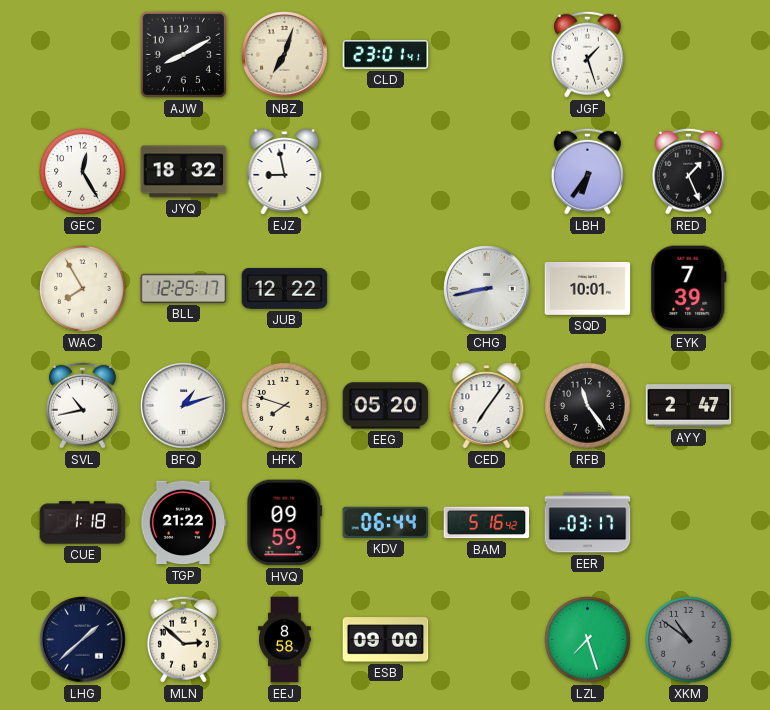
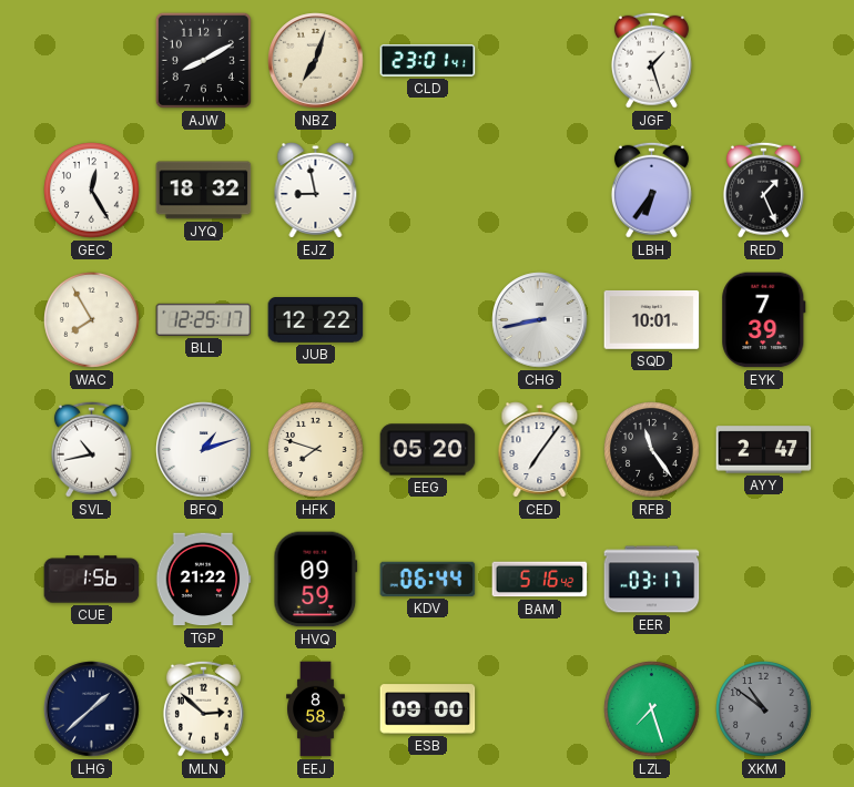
CUE: 1:18 -> 1:56
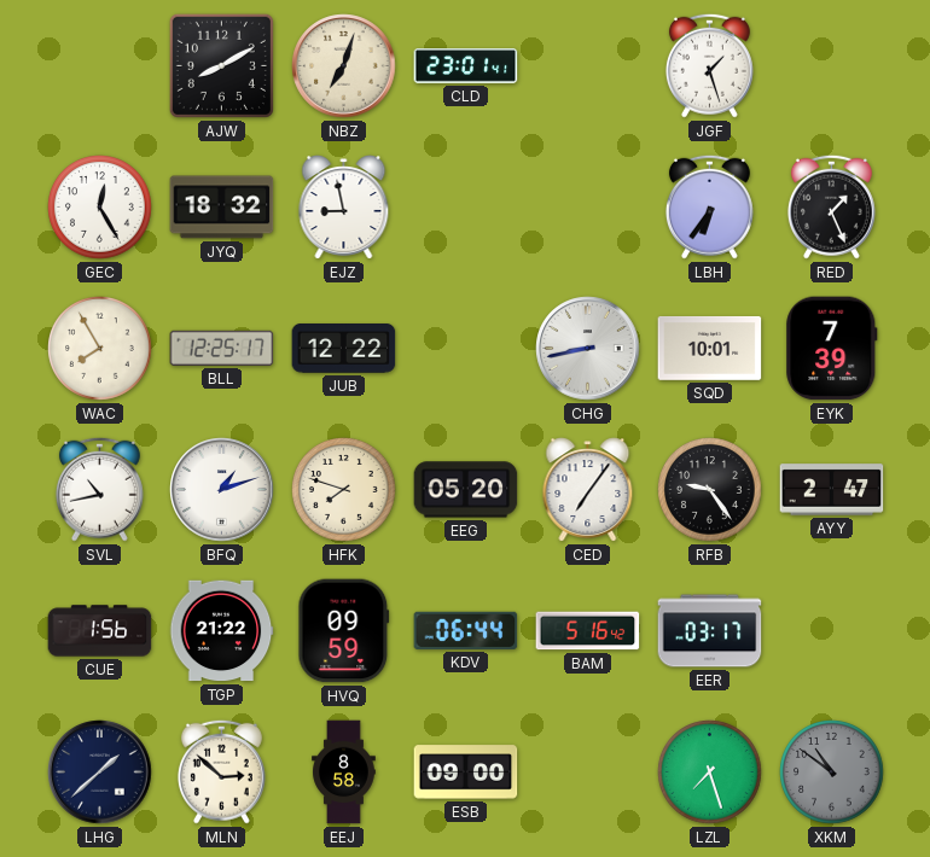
RFB: 11:24 -> 9:24
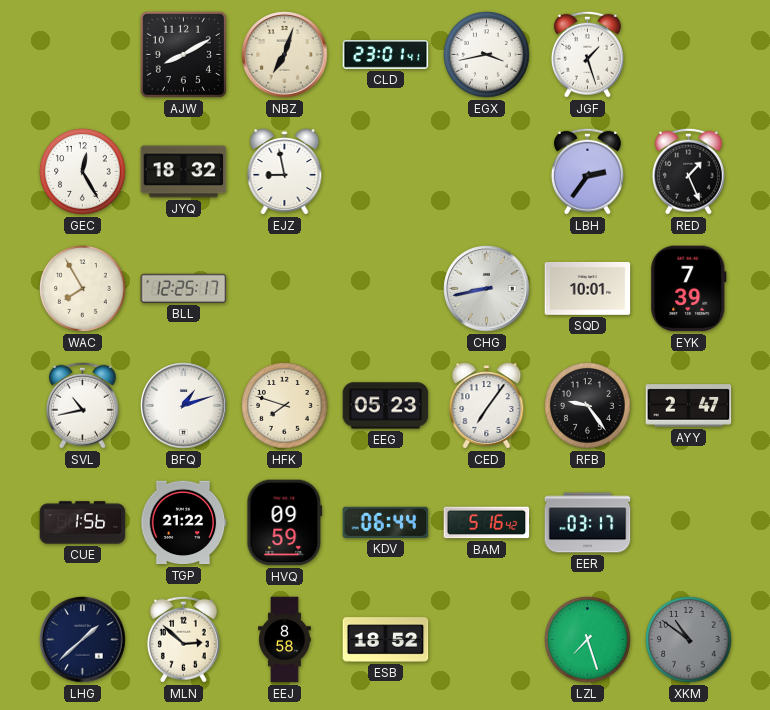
EGX: none -> 3:43
LBH: 6:36 -> 2:36
JUB: 12:22 -> none
EEG: 05:20 -> 05:23
ESB: 09:00 -> 18:52
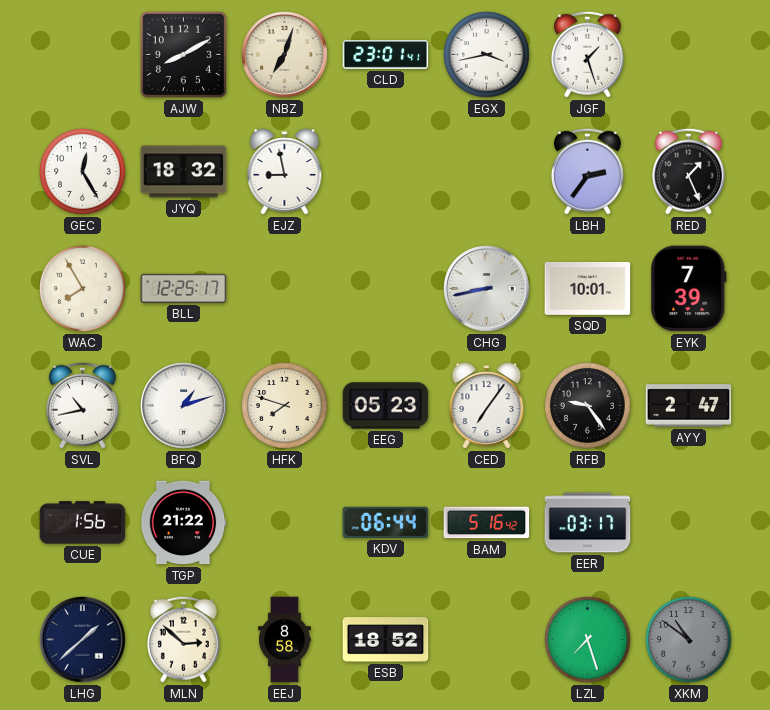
HVQ: 09:59 -> none
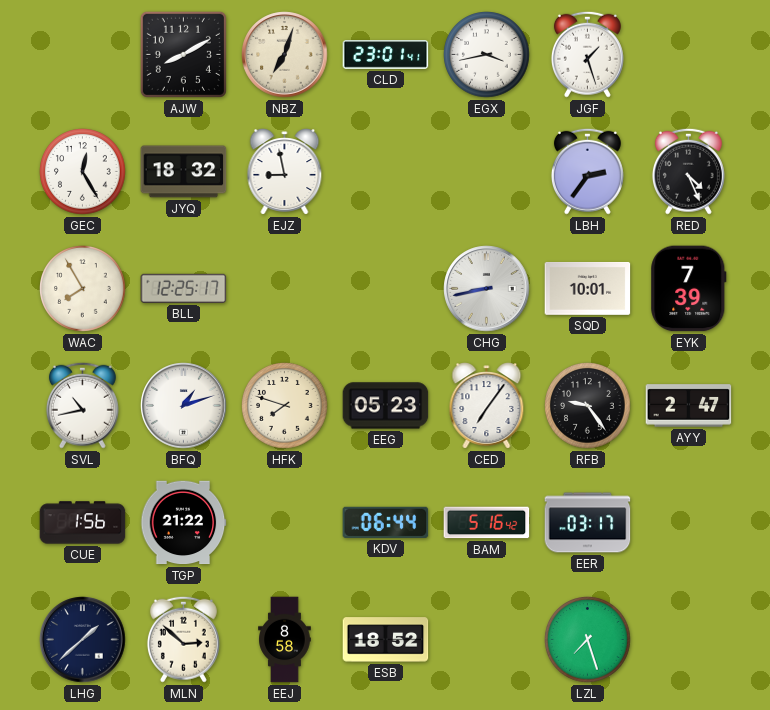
RED: 1:26 -> 4:26
XKM: 10:51 -> none
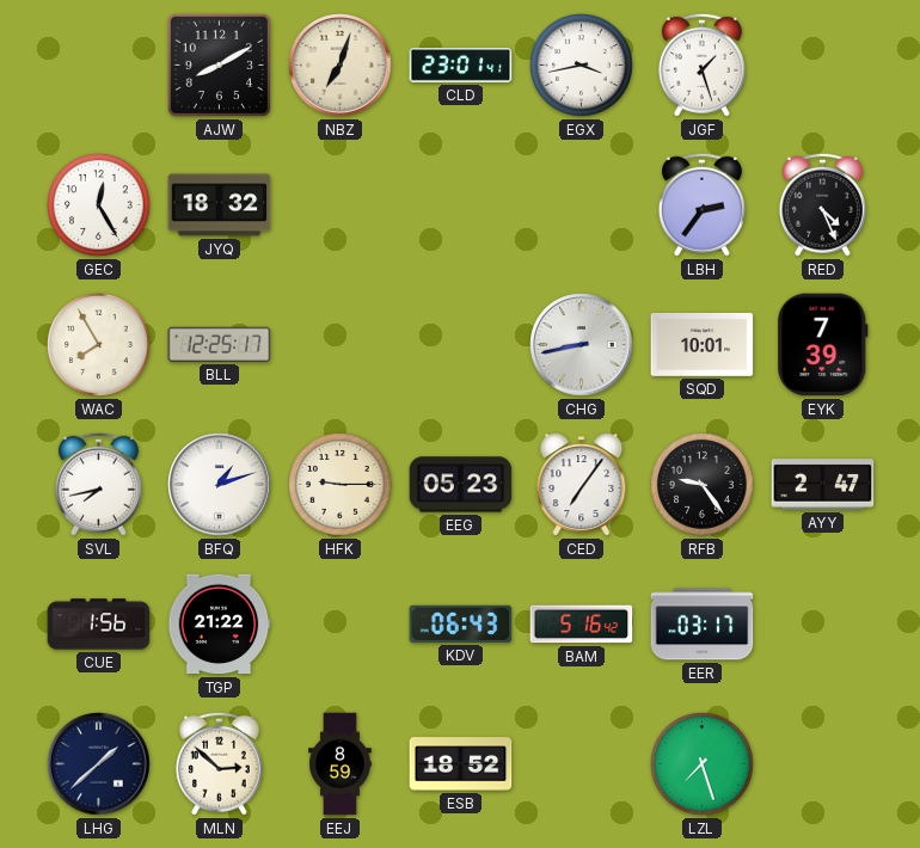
EJZ: 8:58 -> none
SVL: 10:43 -> 7:43
HFK: 7:48 -> 9:15
KDV: 06:44 -> 06:43
EEJ: 8:58 -> 8:59
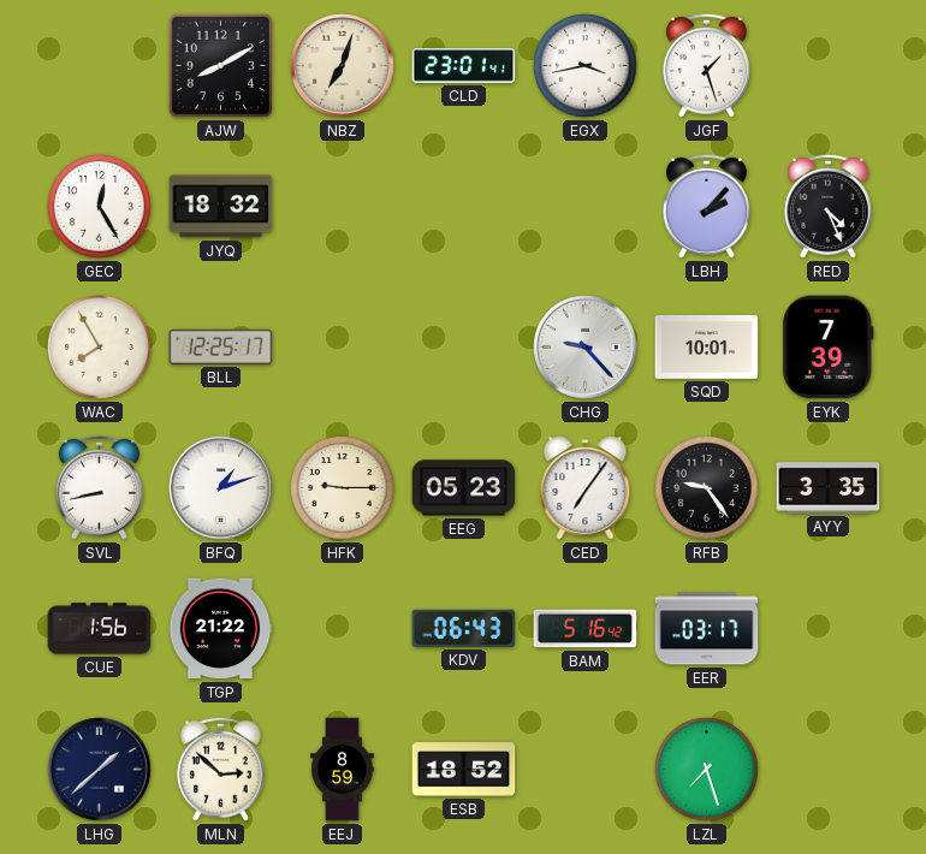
LBH: 2:36 -> 2:07
CHG: 8:43 -> 9:23
SVL: 7:43 -> 8:43
AYY: 2:47 -> 3:35
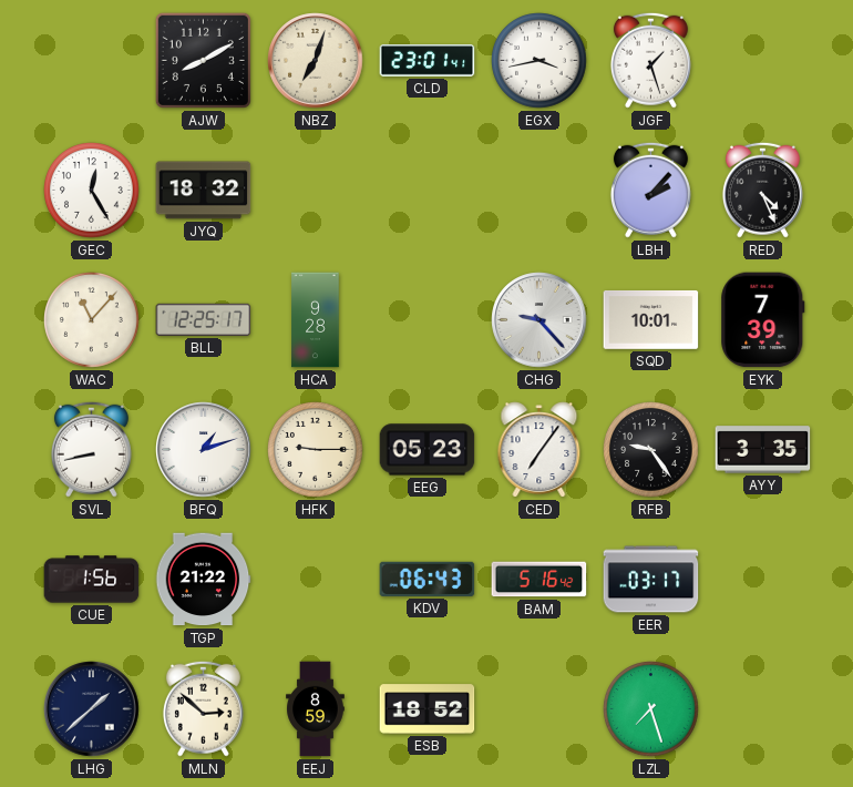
WAC: 7:55 -> 11:07
HCA: none -> 9:28
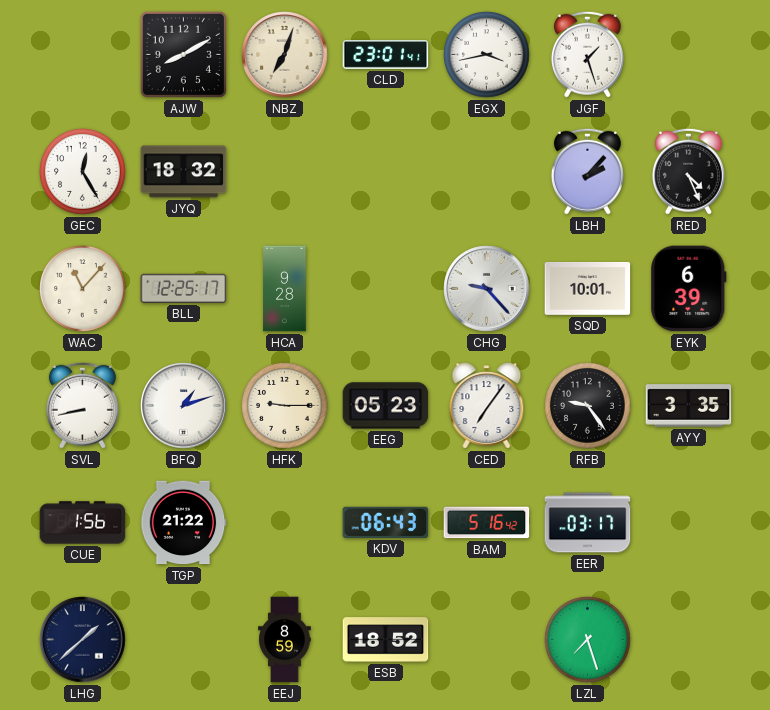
EYK: 7:39 -> 6:39
MLN: 2:52 -> none
